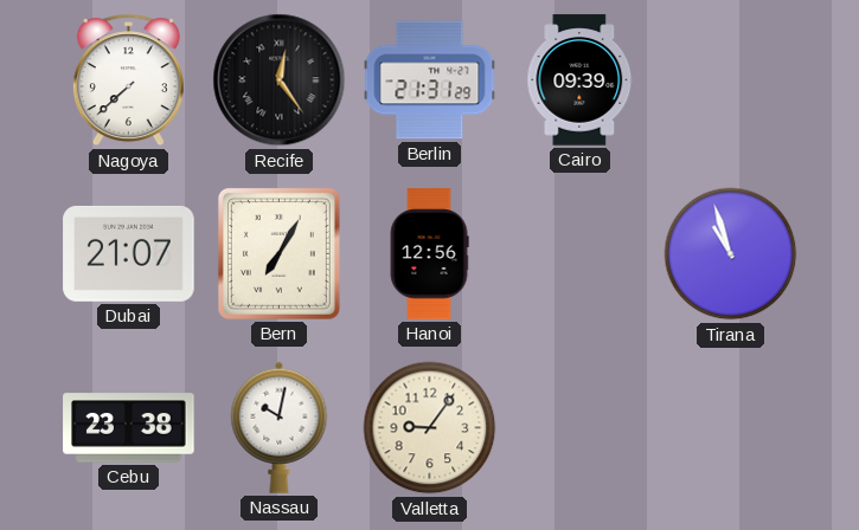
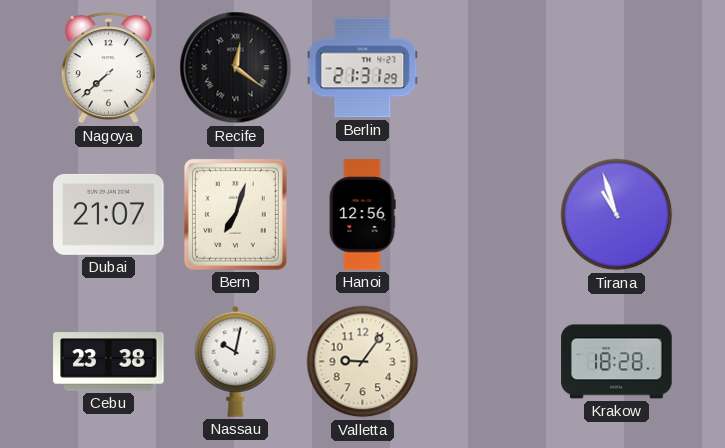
Recife: 12:24 -> 12:21
Cairo: 09:39 -> none
Bern: 7:05 -> 7:03
Krakow: none -> 18:28
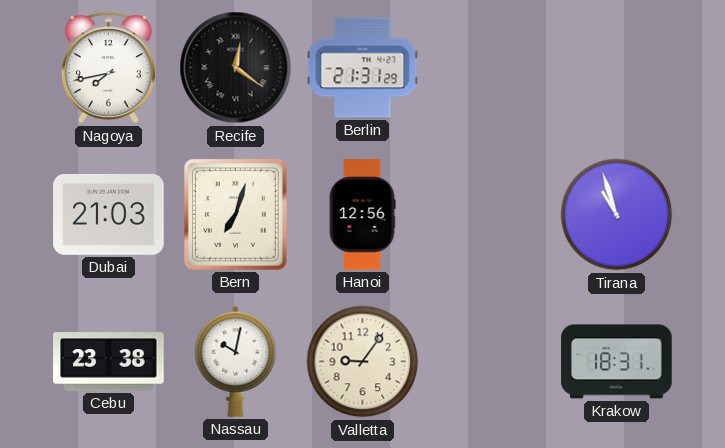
Nagoya: 7:38 -> 7:43
Dubai: 21:07 -> 21:03
Krakow: 18:28 -> 18:31
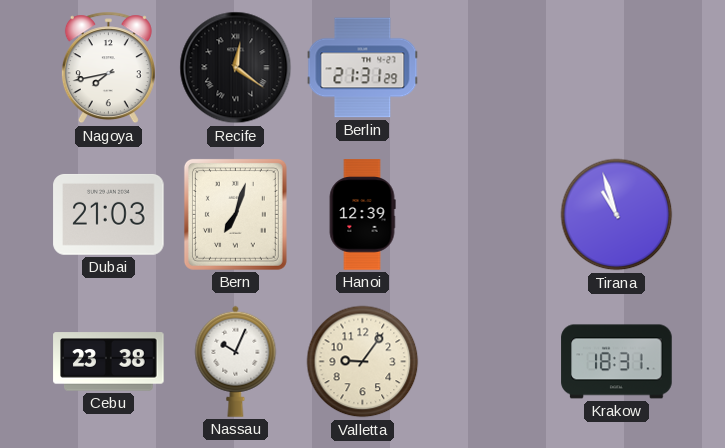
Hanoi: 12:56 -> 12:39
Nassau: 10:02 -> 10:04
